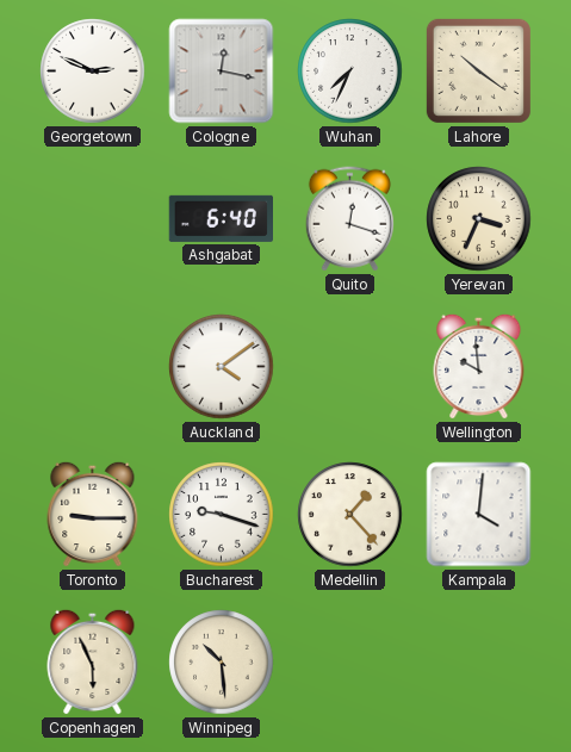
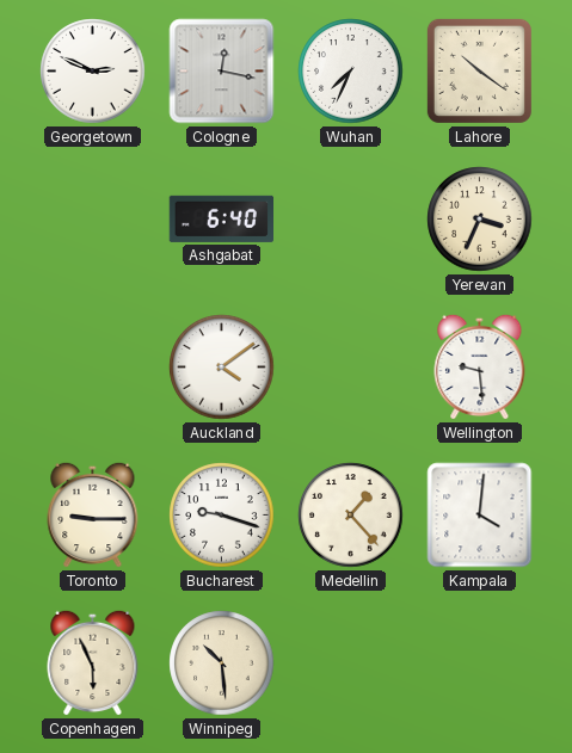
Quito: 12:18 -> none
Wellington: 9:59 -> 9:29
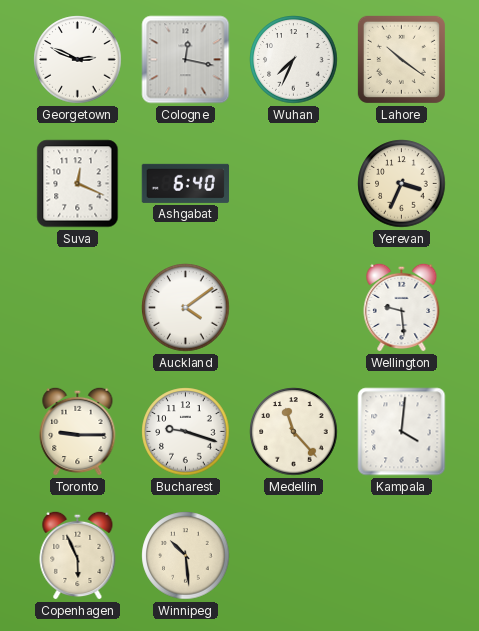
Suva: none -> 12:19
Medellin: 1:23 -> 11:23
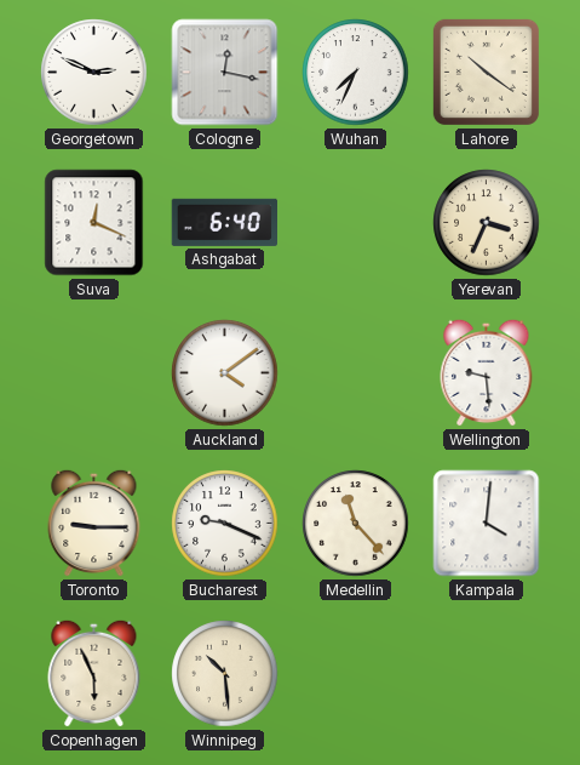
Bucharest: 9:18 -> 9:19
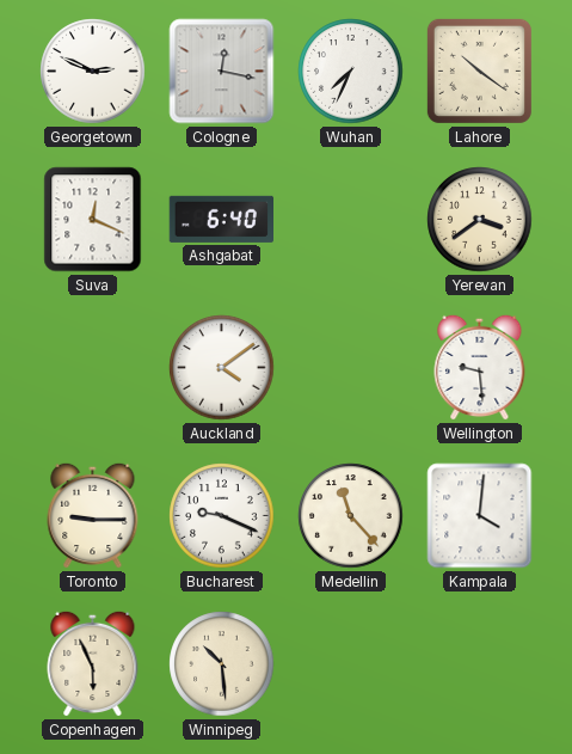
Yerevan: 3:34 -> 3:39
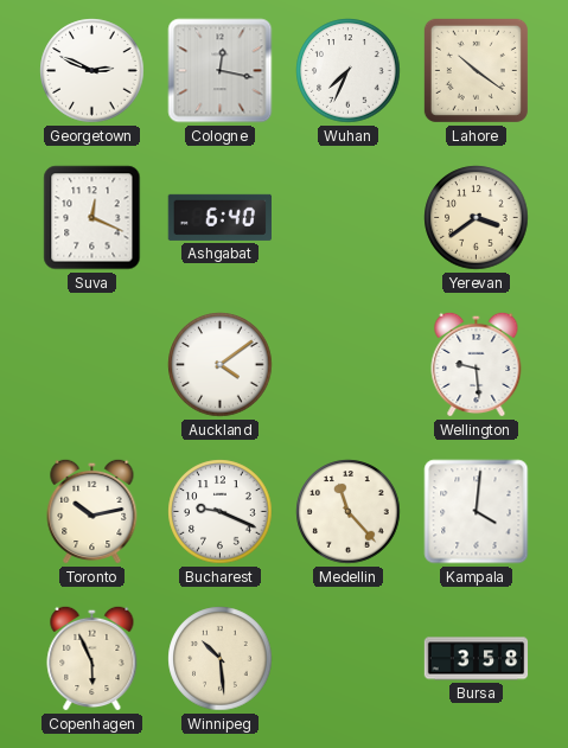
Toronto: 9:15 -> 10:13
Bursa: none -> 3:58
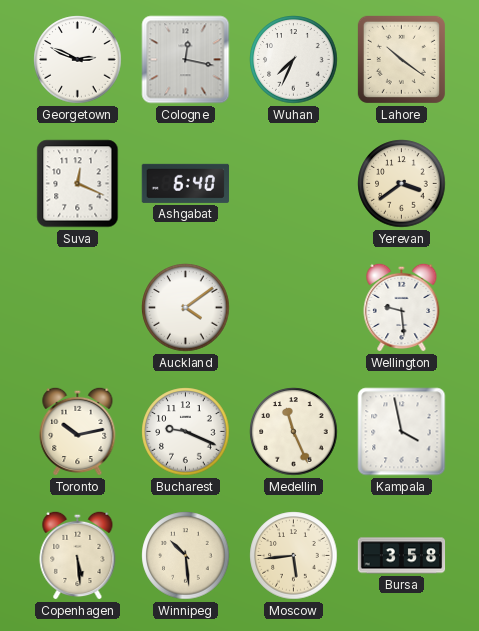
Medellin: 11:23 -> 11:26
Kampala: 4:01 -> 3:58
Copenhagen: 5:56 -> 5:29
Moscow: none -> 5:44
